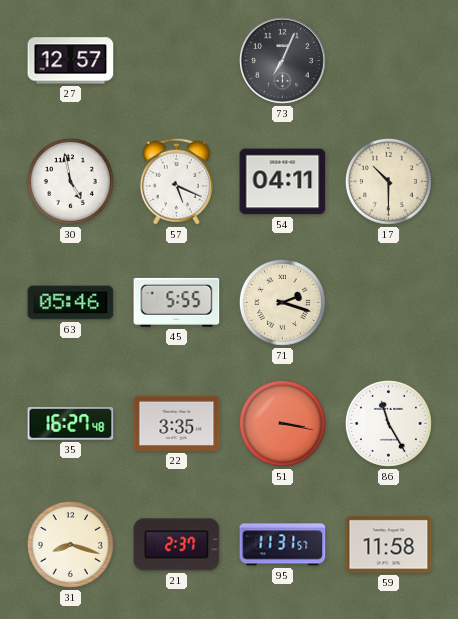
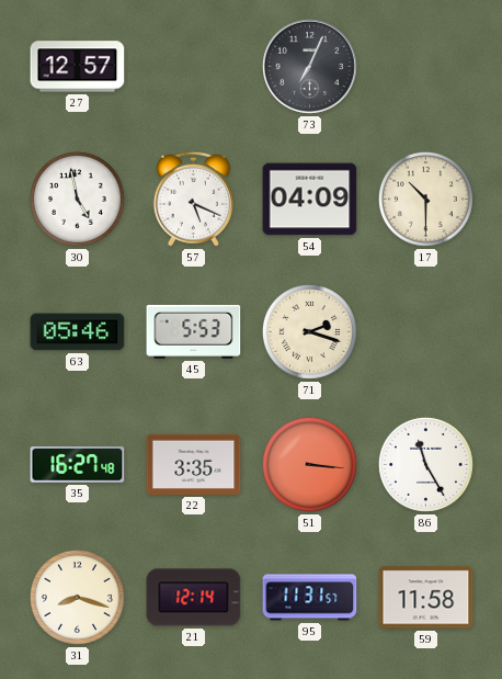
54: 04:11 -> 04:09
45: 5:55 -> 5:53
51: 3:17 -> 3:16
21: 2:37 -> 12:14
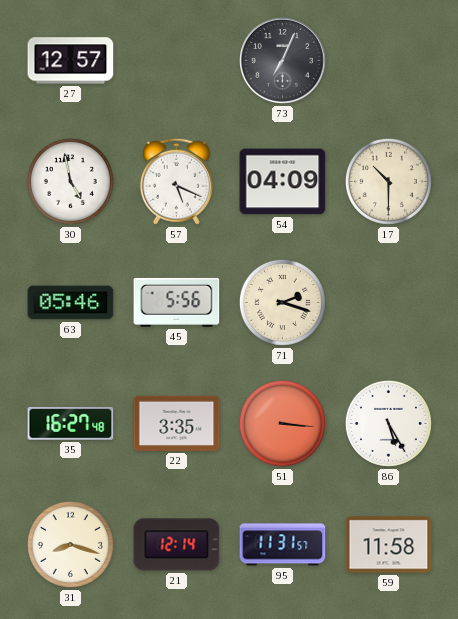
45: 5:53 -> 5:56
86: 11:25 -> 5:25
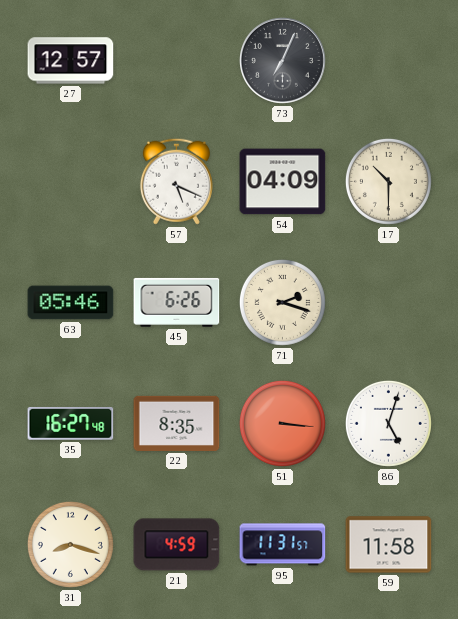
30: 4:58 -> none
45: 5:56 -> 6:26
22: 3:35 -> 8:35
86: 5:25 -> 5:03
21: 12:14 -> 4:59
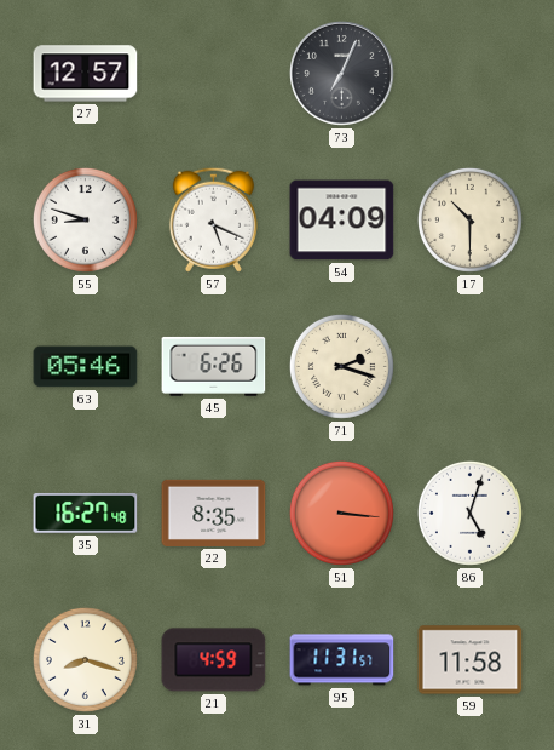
55: none -> 8:48
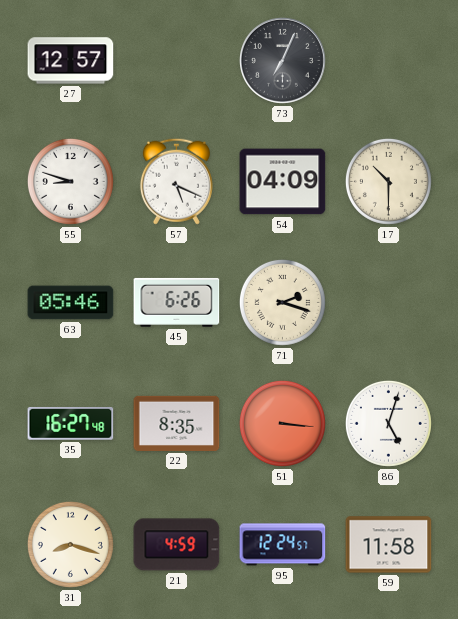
95: 11:31 -> 12:24
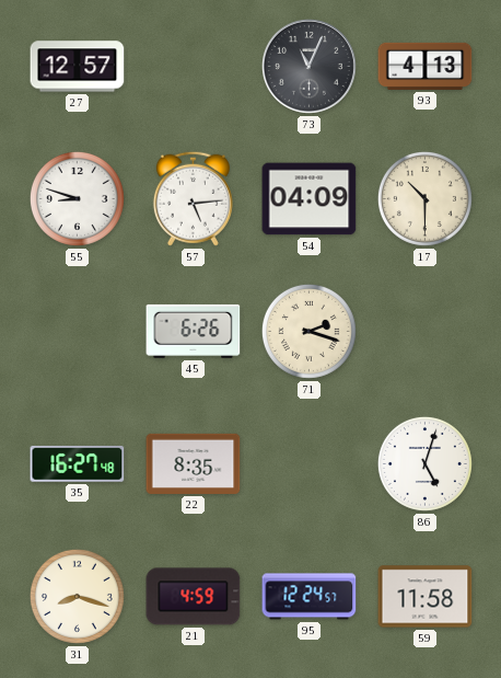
73: 7:04 -> 11:04
93: none -> 4:13
57: 5:19 -> 5:14
63: 05:46 -> none
51: 3:16 -> none
